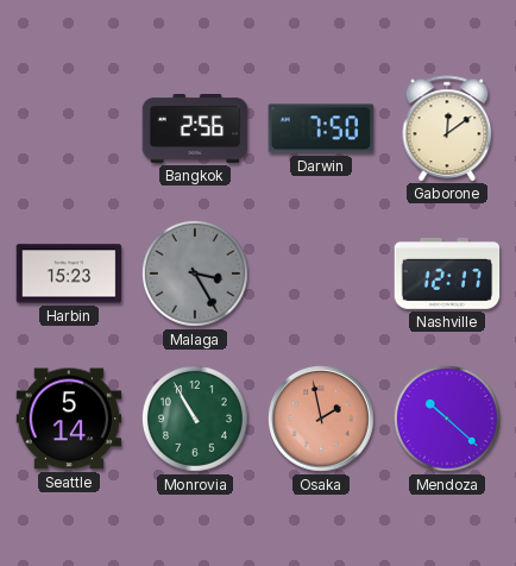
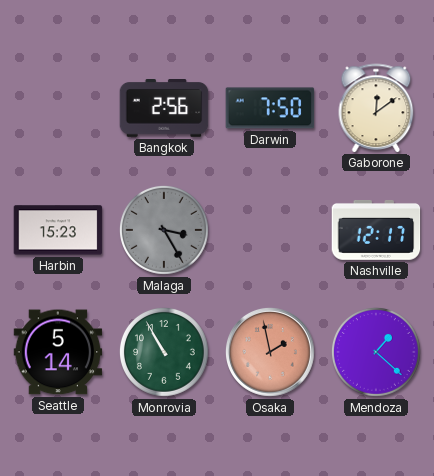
Mendoza: 10:22 -> 1:22
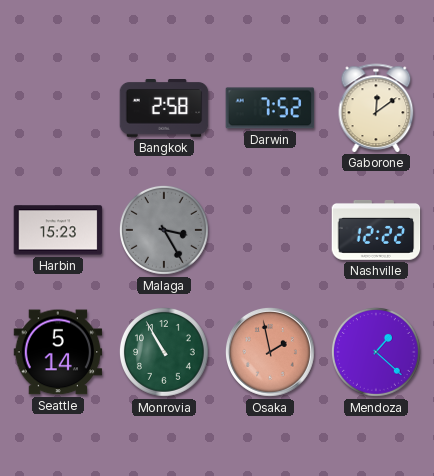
Bangkok: 2:56 -> 2:58
Darwin: 7:50 -> 7:52
Nashville: 12:17 -> 12:22
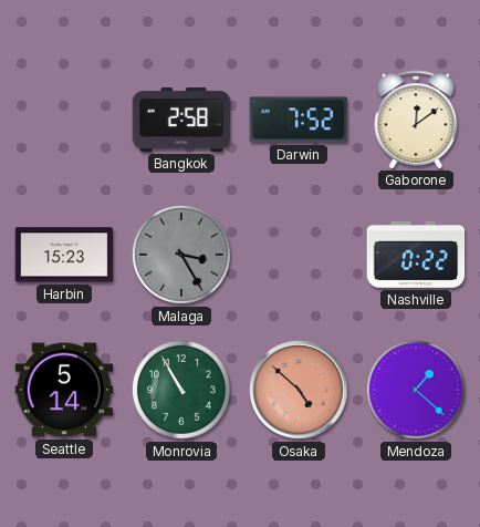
Nashville: 12:22 -> 0:22
Osaka: 1:58 -> 4:52
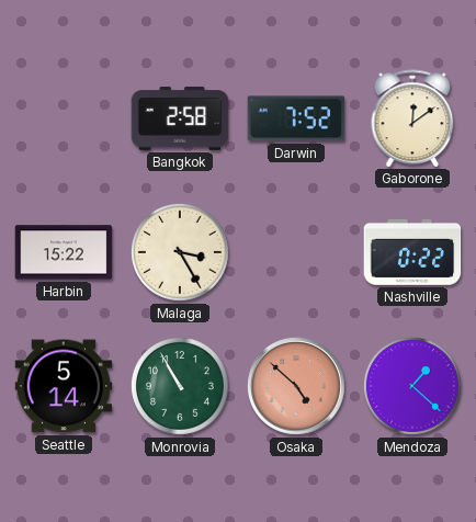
Harbin: 15:23 -> 15:22
Malaga dial: grey -> cream
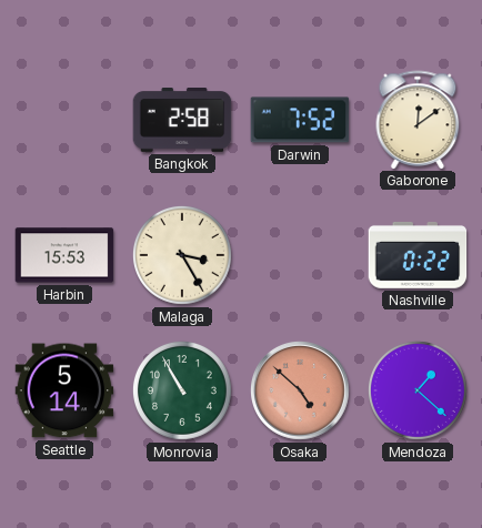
Harbin: 15:22 -> 15:53
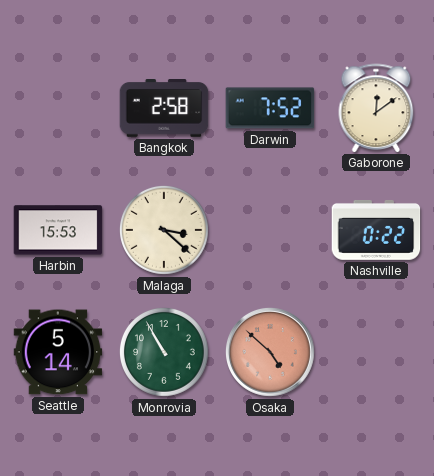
Malaga: 3:25 -> 3:22
Mendoza: 1:22 -> none
